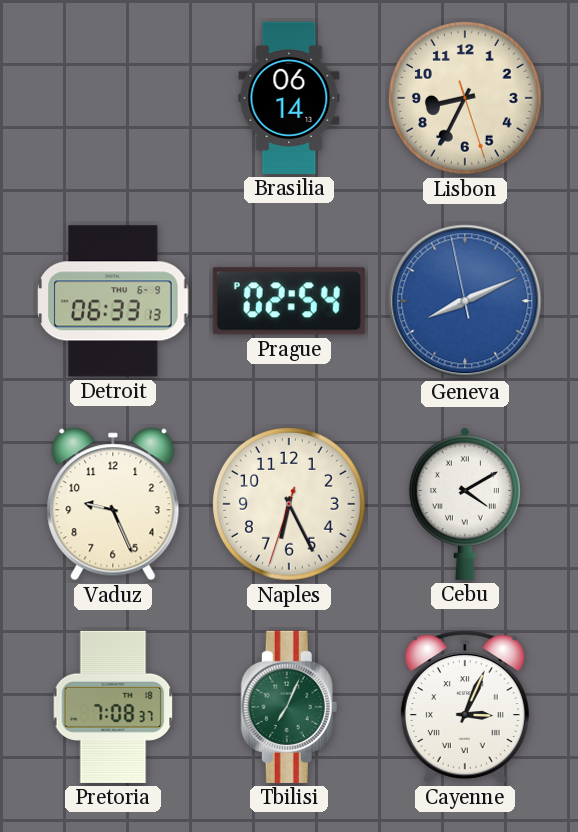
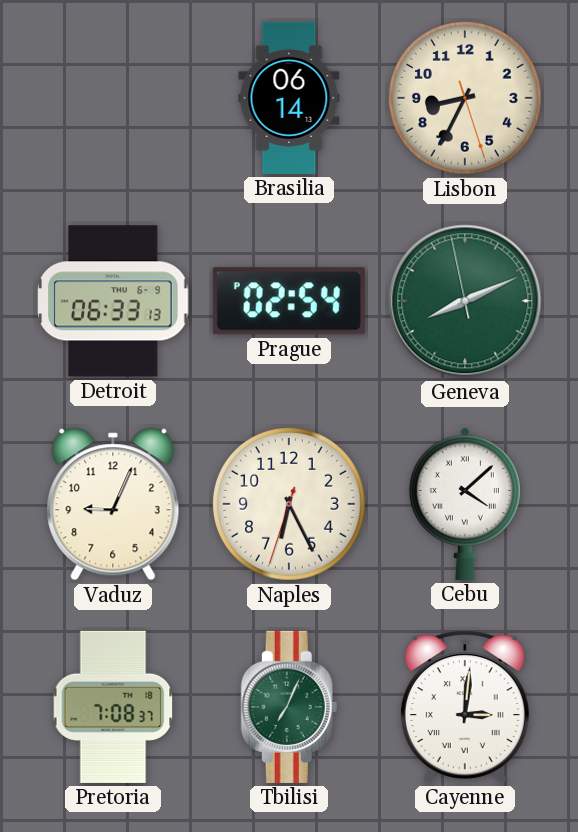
Geneva dial: blue -> green
Vaduz: 9:26 -> 9:04
Cebu: 4:10 -> 4:08
Cayenne: 3:04 -> 3:01
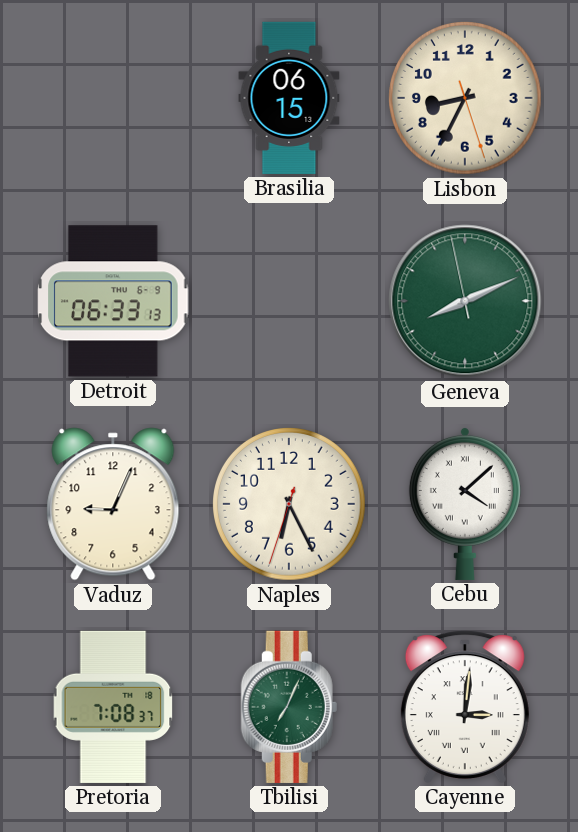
Brasilia: 06:14 -> 06:15
Prague: 02:54 -> none
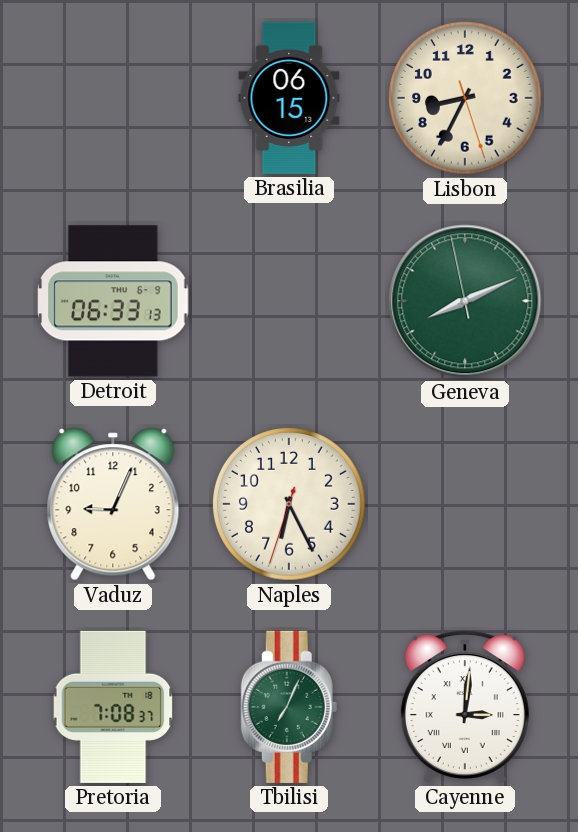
Cebu: 4:08 -> none
